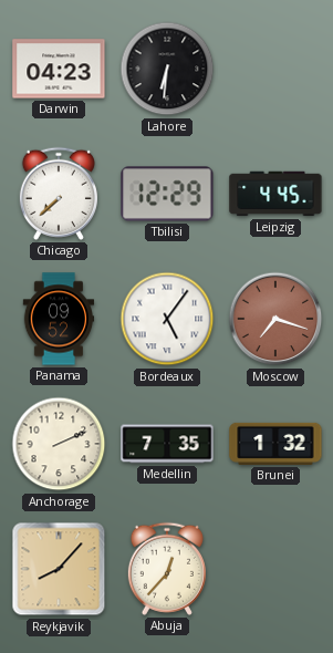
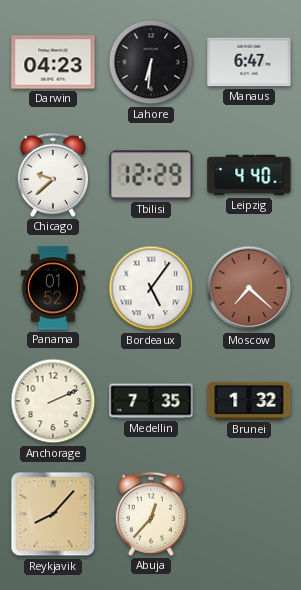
Manaus: none -> 6:47
Chicago: 7:38 -> 9:38
Leipzig: 4:45 -> 4:40
Panama: 09:52 -> 01:52
Moscow: 7:18 -> 7:22
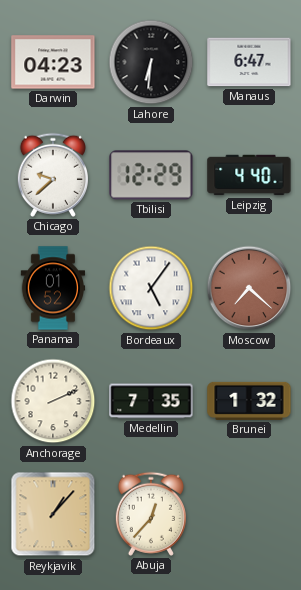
Reykjavik: 8:07 -> 1:07
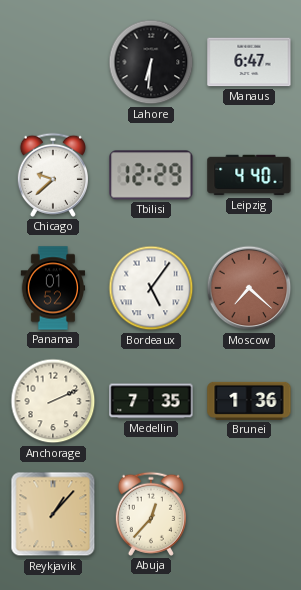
Darwin: 04:23 -> none
Brunei: 1:32 -> 1:36
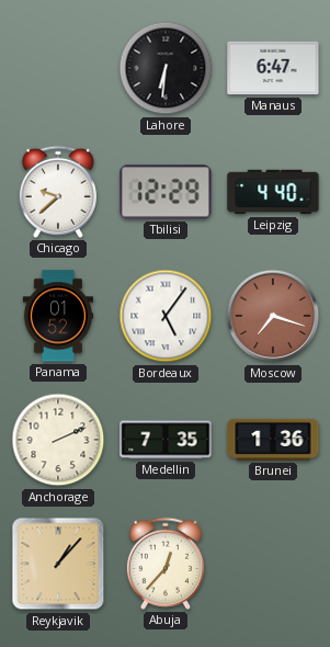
Moscow: 7:22 -> 7:18
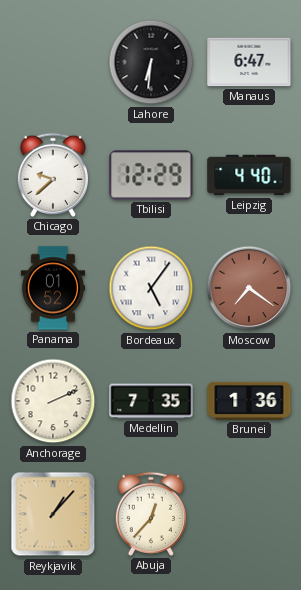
Moscow: 7:18 -> 7:21
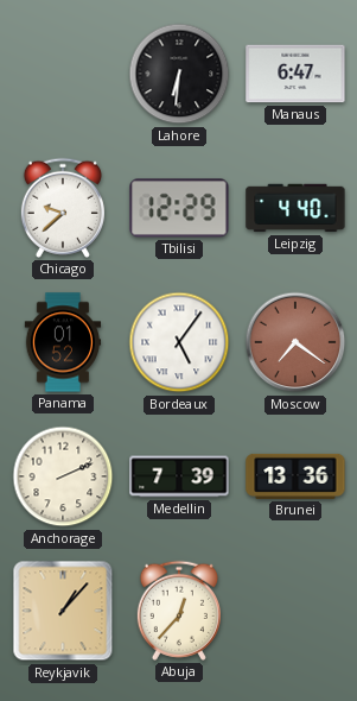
Medellin: 7:35 -> 7:39
Brunei: 1:36 -> 13:36
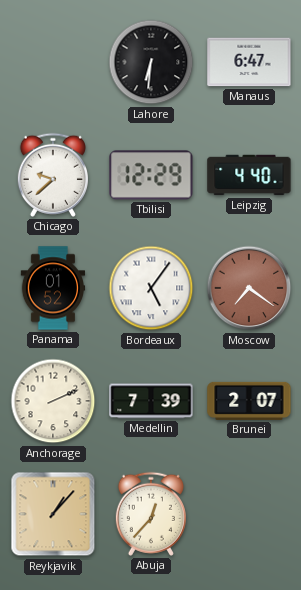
Brunei: 13:36 -> 2:07
